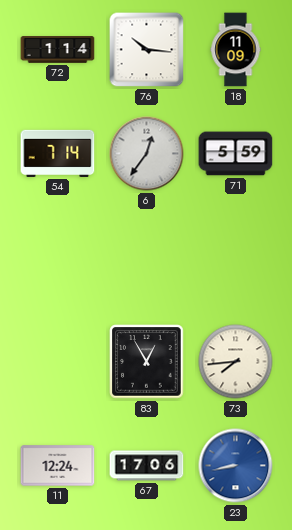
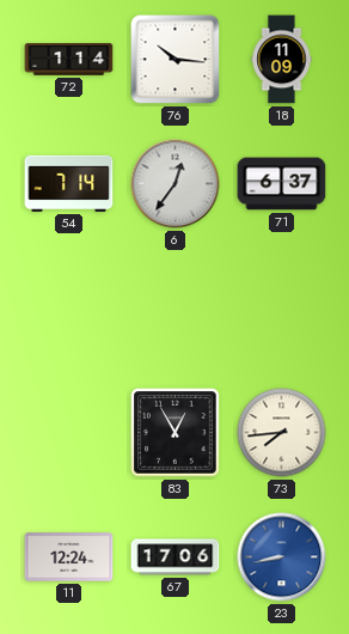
71: 5:59 -> 6:37
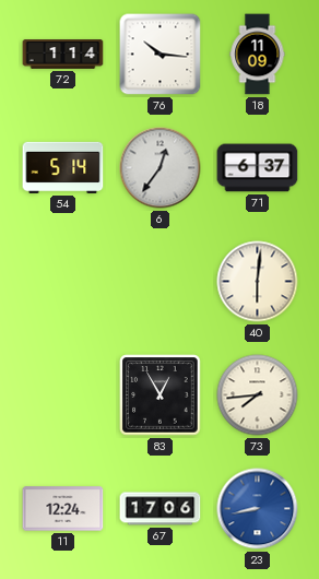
54: 7:14 -> 5:14
40: none -> 6:01
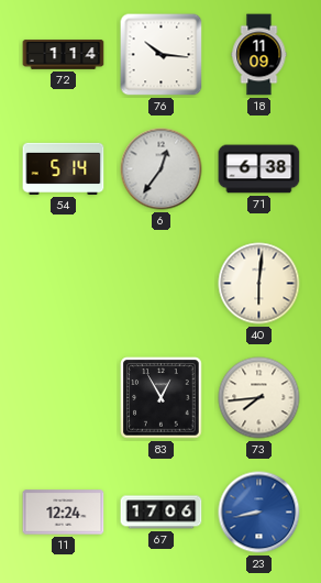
71: 6:37 -> 6:38
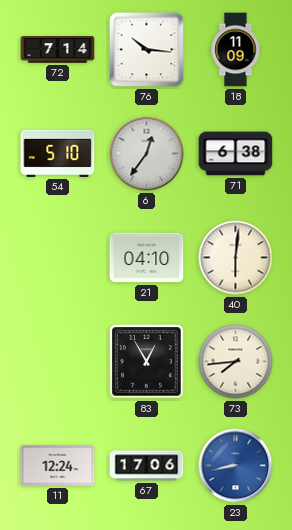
72: 1:14 -> 7:14
54: 5:14 -> 5:10
21: none -> 04:10
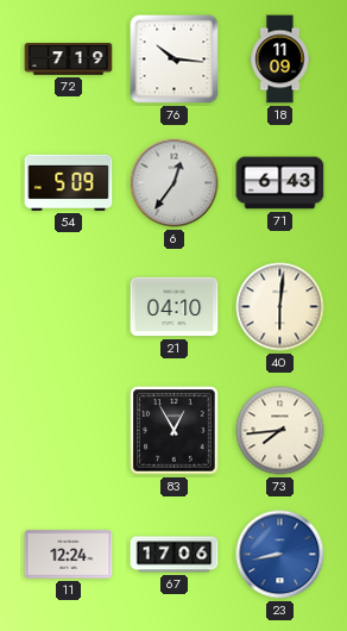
72: 7:14 -> 7:19
54: 5:10 -> 5:09
71: 6:38 -> 6:43
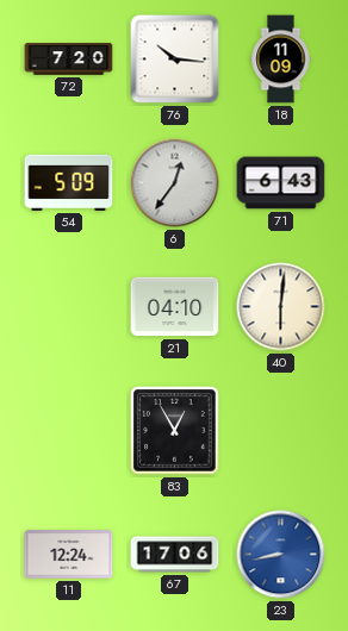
72: 7:19 -> 7:20
73: 7:44 -> none
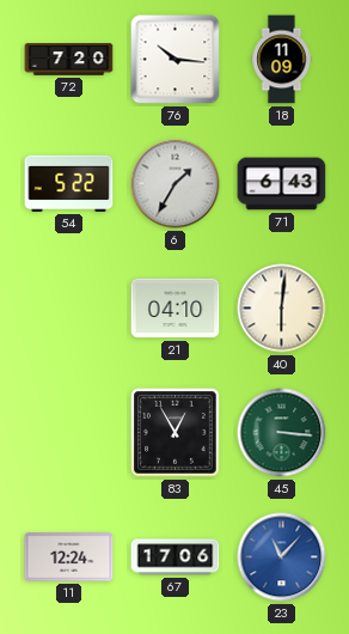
54: 5:09 -> 5:22
6: 12:36 -> 1:35
45: none -> 3:16
23: 8:43 -> 11:07
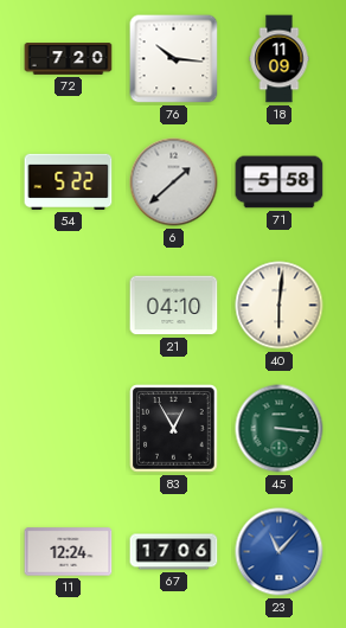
6: 1:35 -> 1:38
71: 6:43 -> 5:58
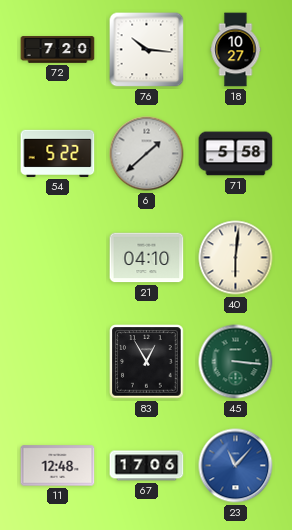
18: 11:09 -> 10:27
11: 12:24 -> 12:48
